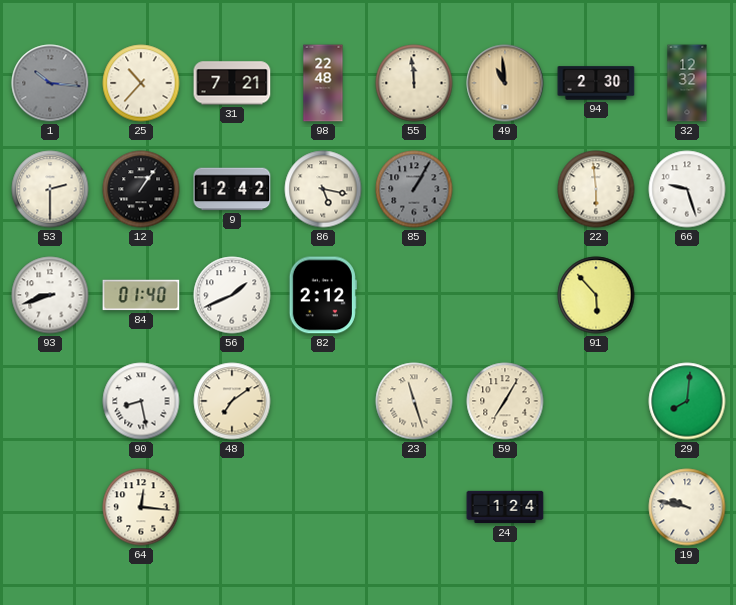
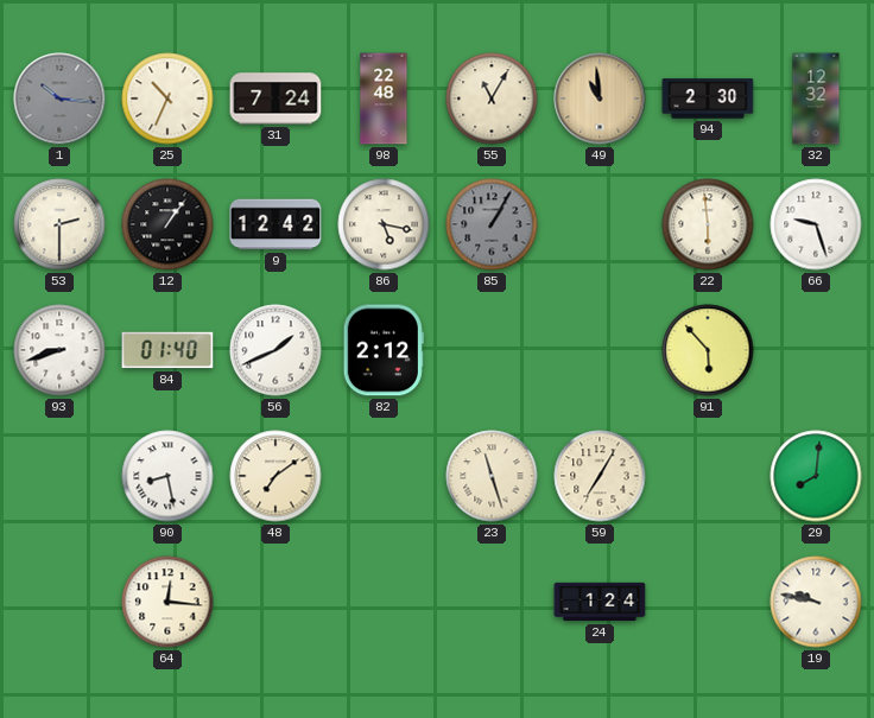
25: 10:37 -> 10:34
31: 7:21 -> 7:24
55: 11:59 -> 11:05
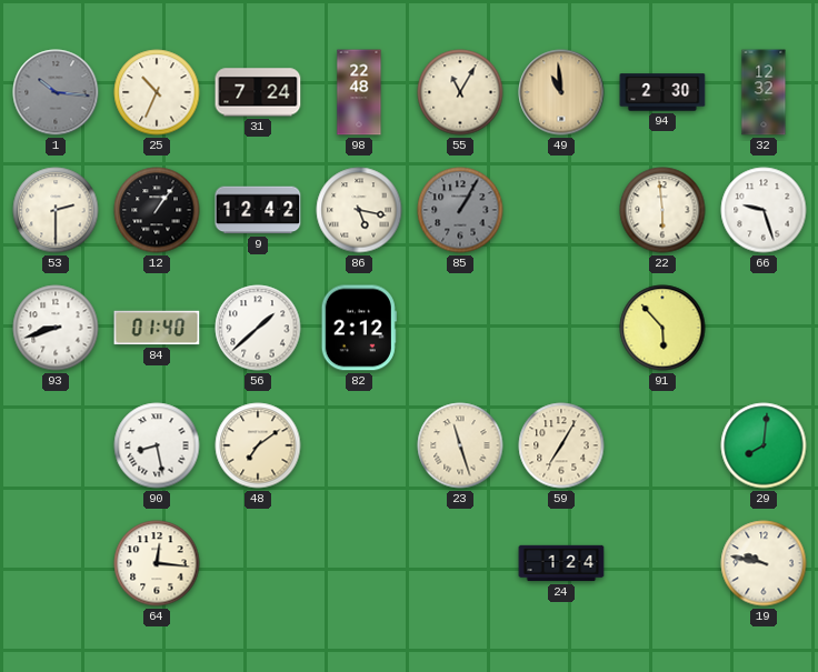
56: 1:41 -> 1:38
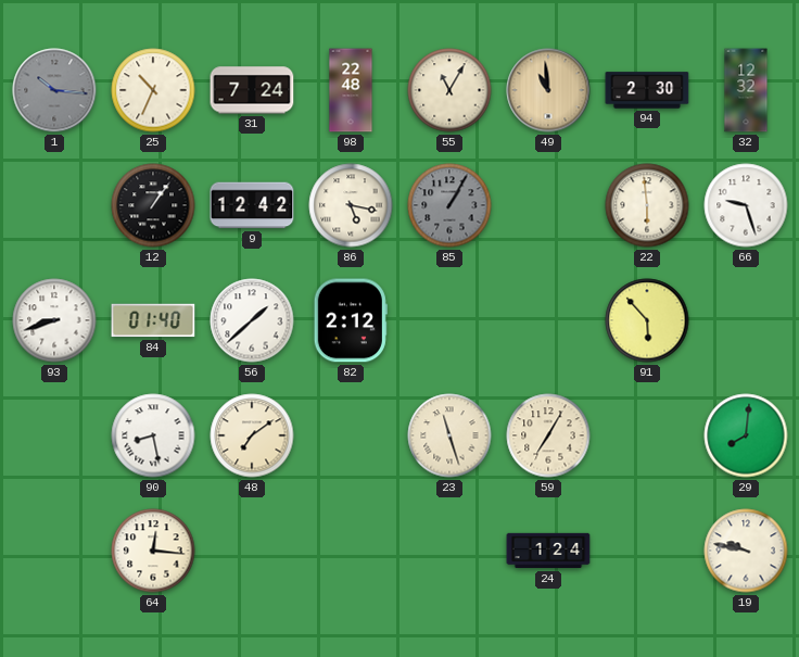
53: 2:30 -> none
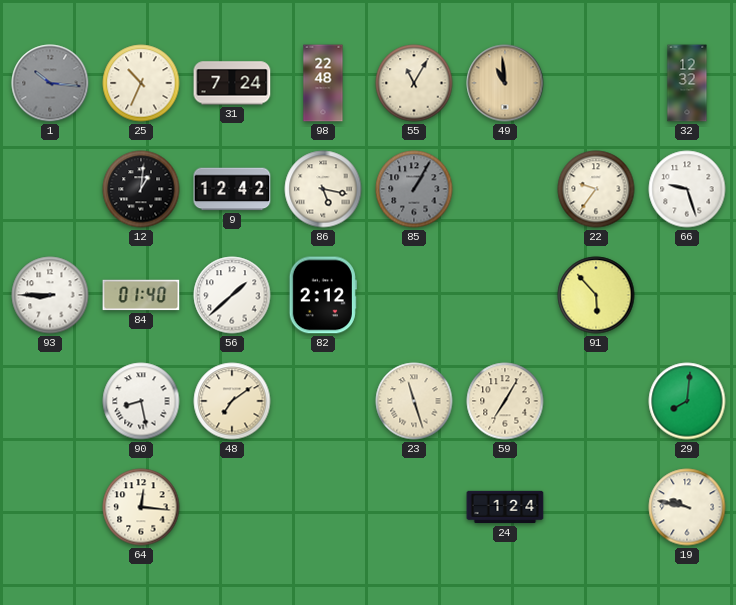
94: 2:30 -> none
12: 1:06 -> 1:01
22: 5:59 -> 9:36
93: 8:42 -> 8:45
